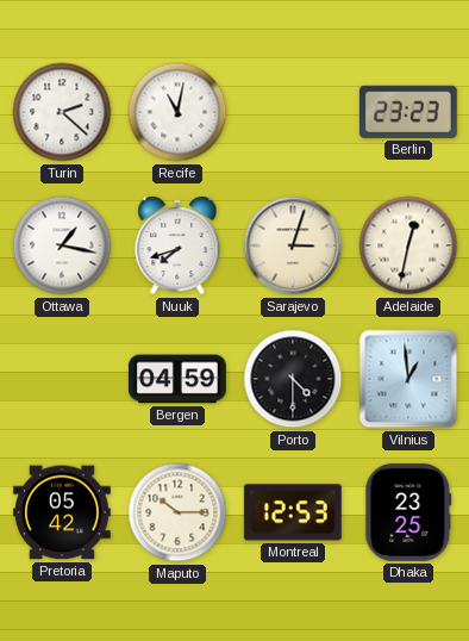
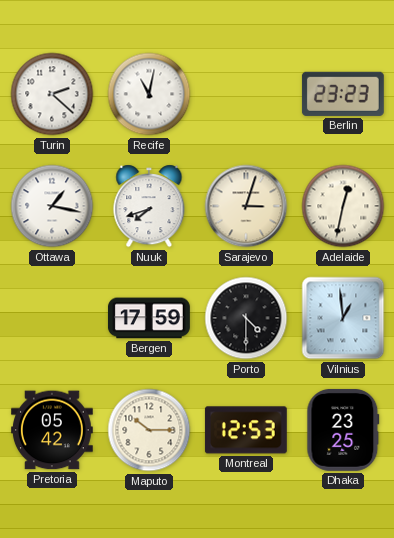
Bergen: 04:59 -> 17:59
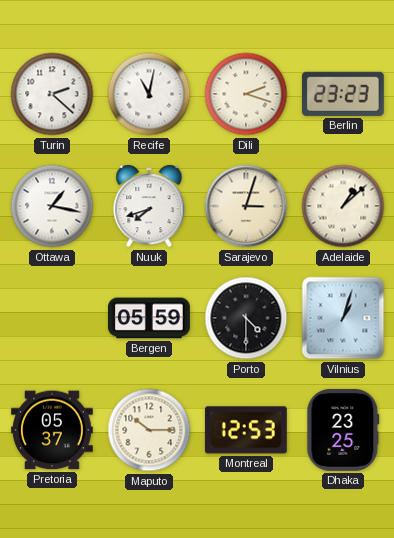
Dili: none -> 2:18
Adelaide: 12:32 -> 1:08
Bergen: 17:59 -> 05:59
Vilnius: 12:59 -> 1:03
Pretoria: 05:42 -> 05:37
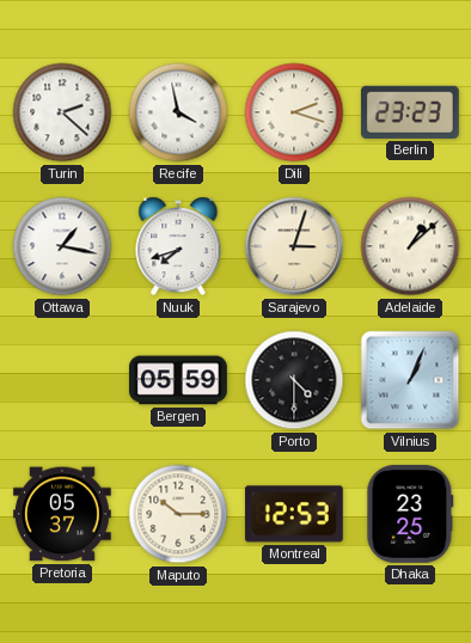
Recife: 11:02 -> 3:58
Vilnius: 1:03 -> 1:04
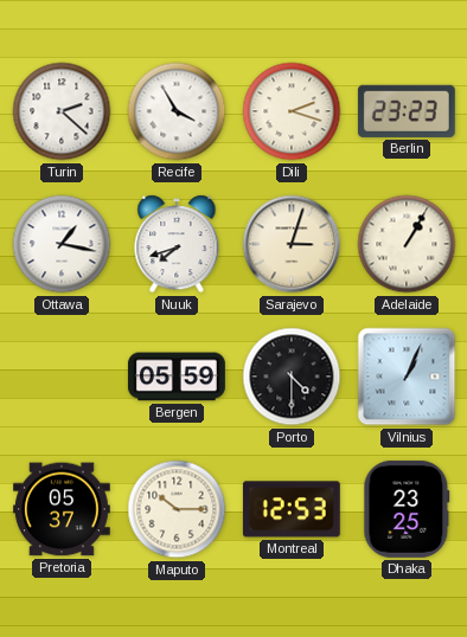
Recife: 3:58 -> 3:55
Adelaide: 1:08 -> 1:05
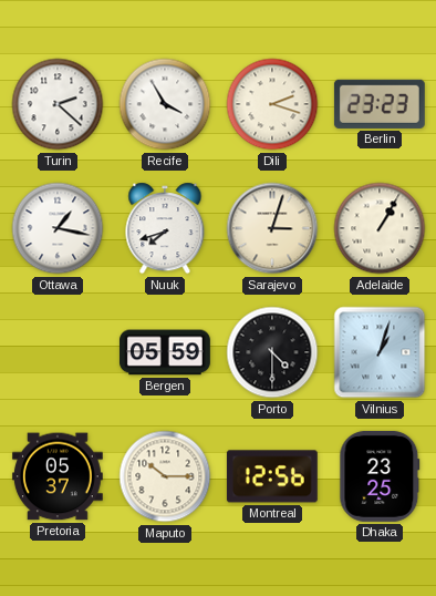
Vilnius: 1:04 -> 1:03
Montreal: 12:53 -> 12:56
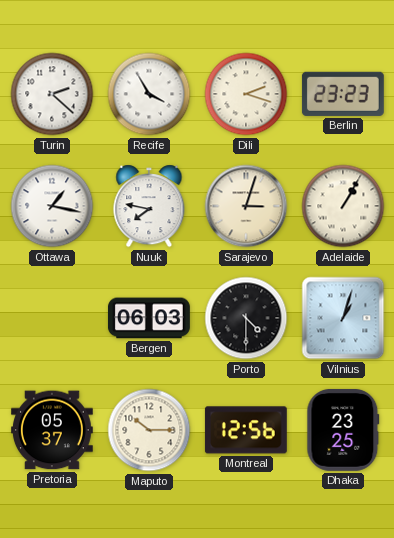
Nuuk: 7:42 -> 7:47
Bergen: 05:59 -> 06:03
